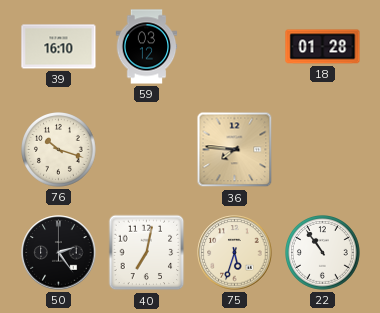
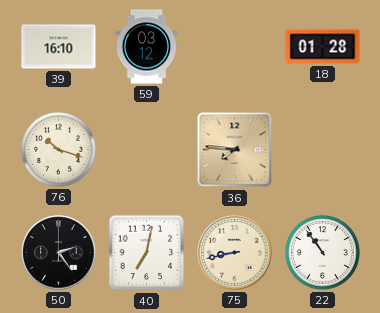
75: 5:33 -> 8:43
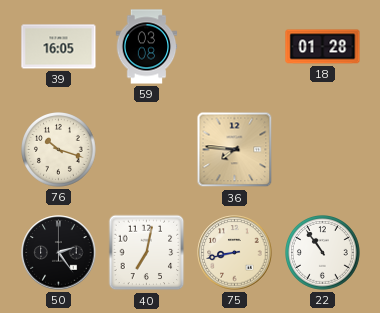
39: 16:10 -> 16:05
59: 03:12 -> 03:08
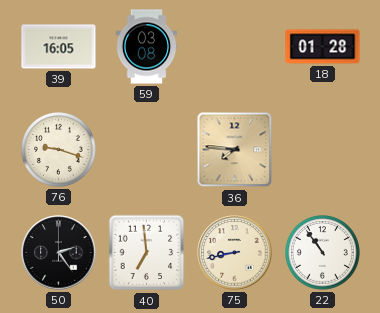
76: 10:18 -> 9:18
40: 7:02 -> 6:59
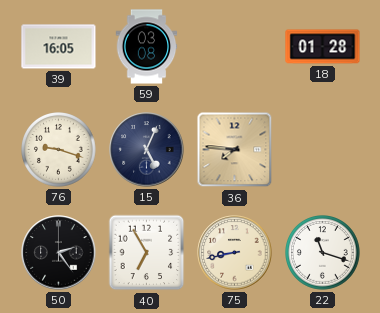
15: none -> 5:04
40: 6:59 -> 6:55
22: 10:54 -> 11:18
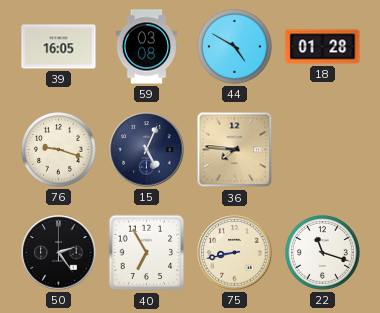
44: none -> 4:50
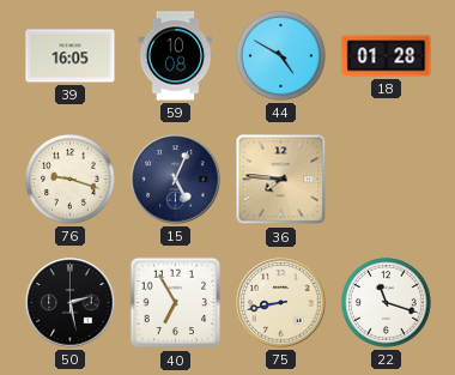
59: 03:08 -> 10:08
50: 2:24 -> 2:28
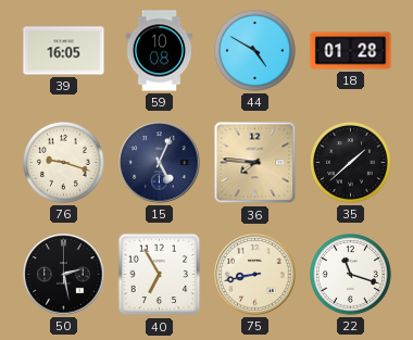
35: none -> 1:38
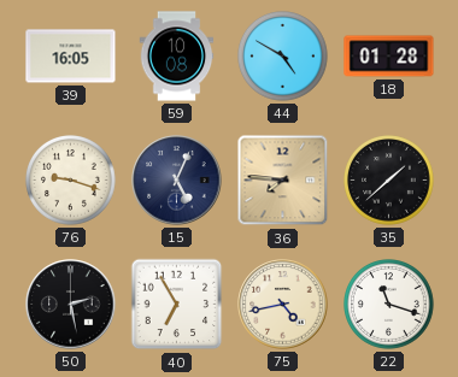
75: 8:43 -> 4:43
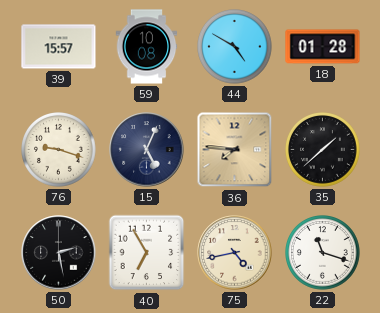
39: 16:05 -> 15:57
